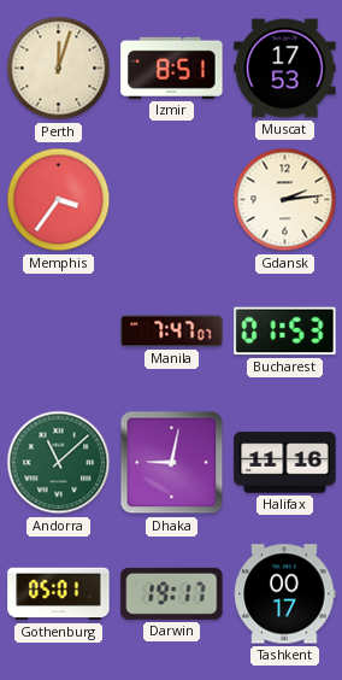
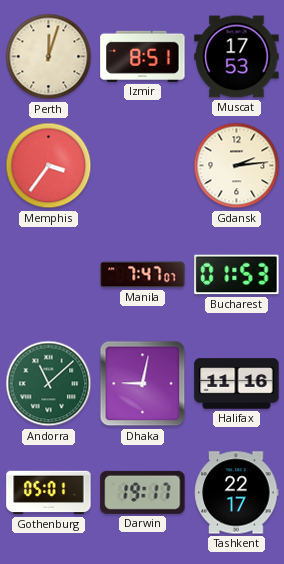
Tashkent: 00:17 -> 22:17
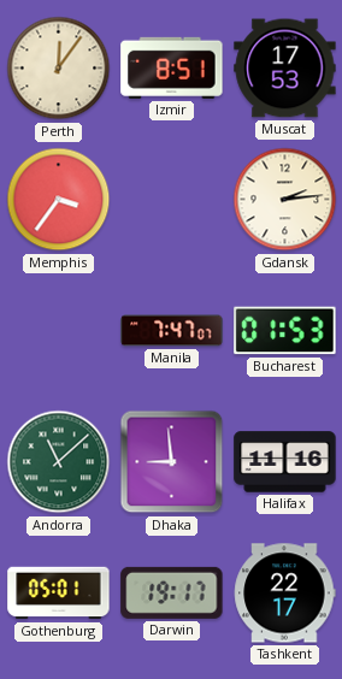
Perth: 12:03 -> 12:06
Dhaka: 9:02 -> 8:59
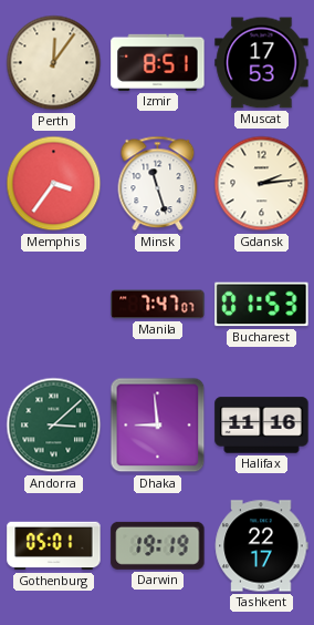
Minsk: none -> 11:27
Andorra: 11:08 -> 3:08
Darwin: 19:17 -> 19:19
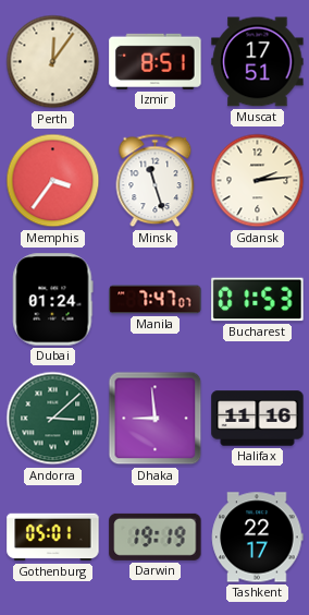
Muscat: 17:53 -> 17:51
Dubai: none -> 01:24
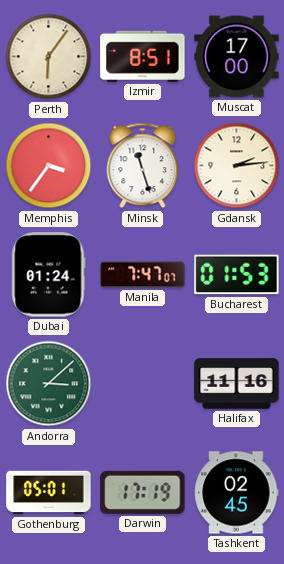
Perth: 12:06 -> 6:06
Muscat: 17:51 -> 17:00
Dhaka: 8:59 -> none
Darwin: 19:19 -> 17:19
Tashkent: 22:17 -> 02:45
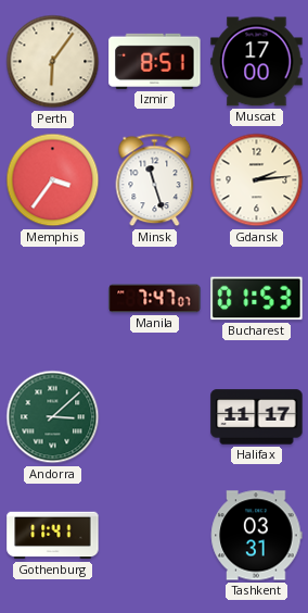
Dubai: 01:24 -> none
Halifax: 11:16 -> 11:17
Gothenburg: 05:01 -> 11:41
Darwin: 17:19 -> none
Tashkent: 02:45 -> 03:31
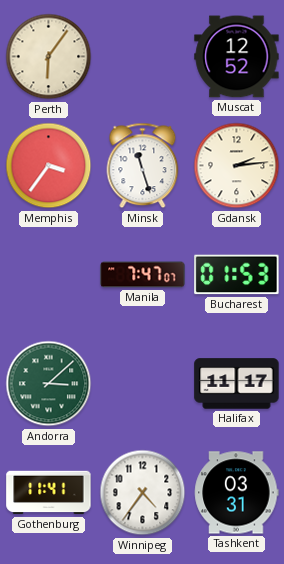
Izmir: 8:51 -> none
Muscat: 17:00 -> 12:52
Winnipeg: none -> 4:36
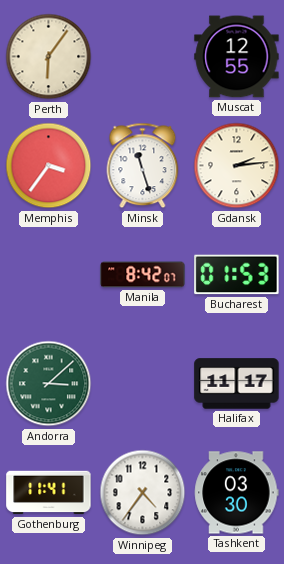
Muscat: 12:52 -> 12:55
Manila: 7:47 -> 8:42
Tashkent: 03:31 -> 03:30
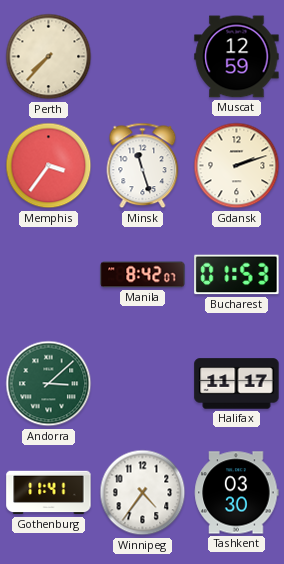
Perth: 6:06 -> 7:37
Muscat: 12:55 -> 12:59
Gdansk: 2:14 -> 2:12
